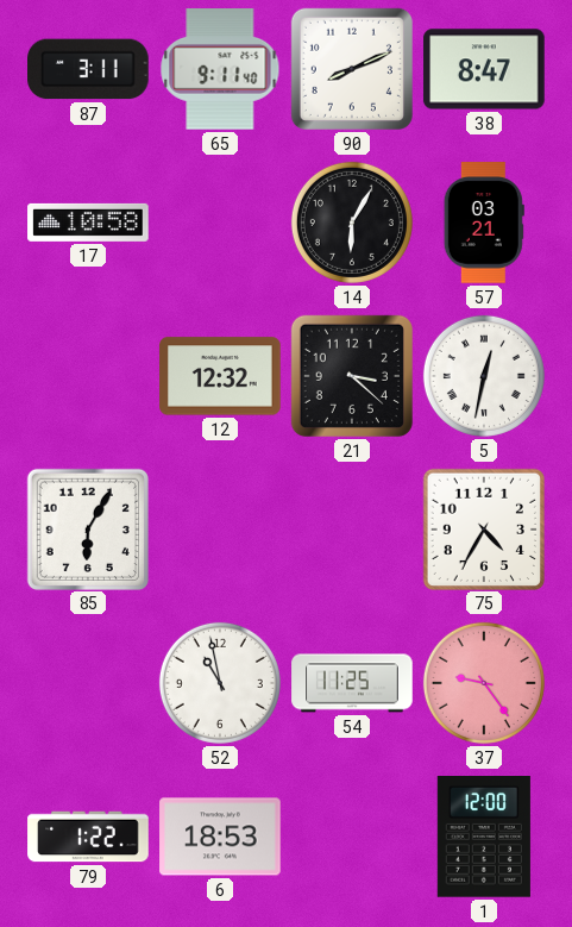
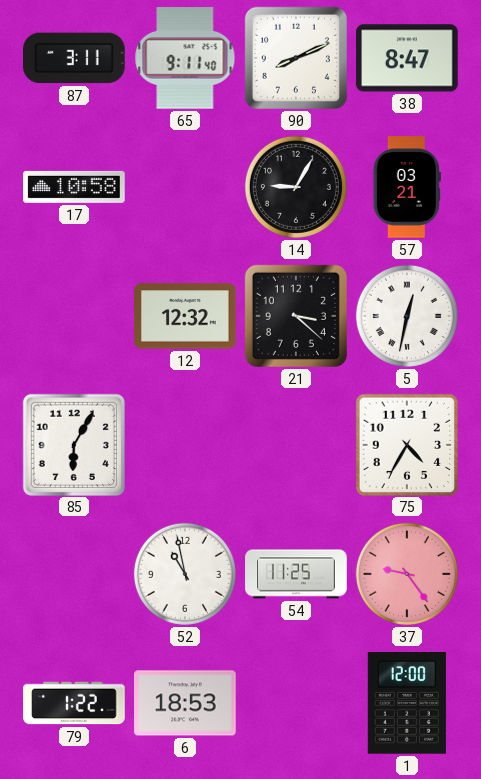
14: 6:05 -> 9:05
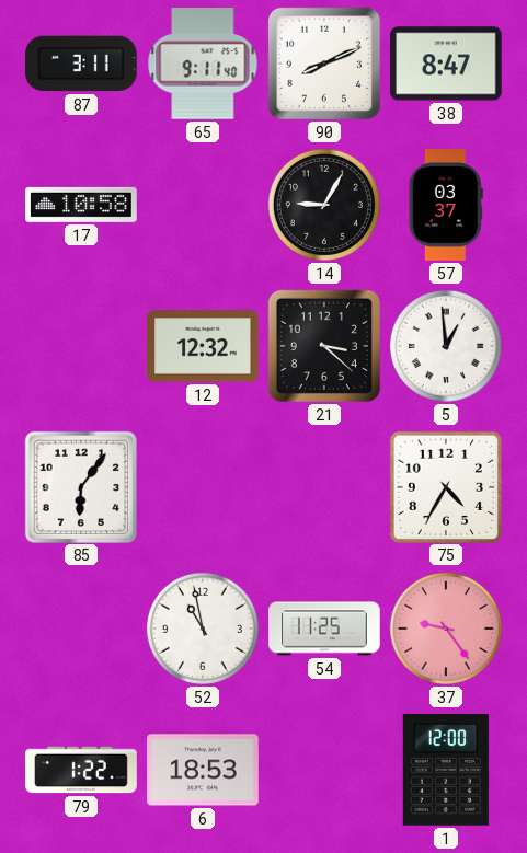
57: 03:21 -> 03:37
5: 12:32 -> 12:59
85: 6:05 -> 6:06
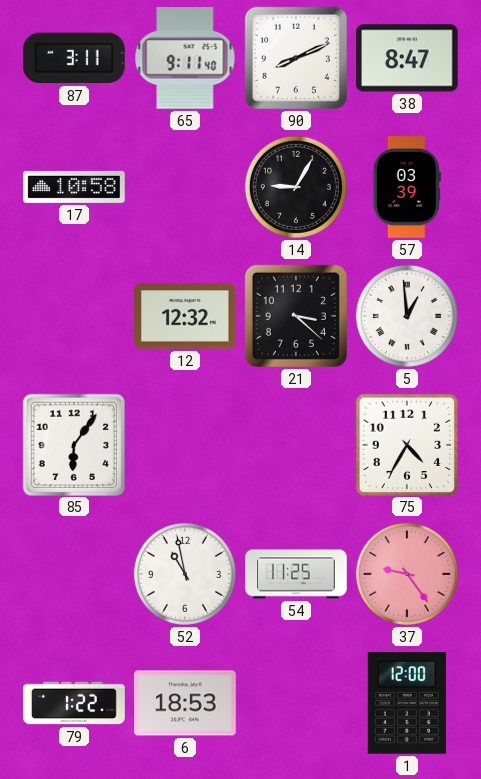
57: 03:37 -> 03:39
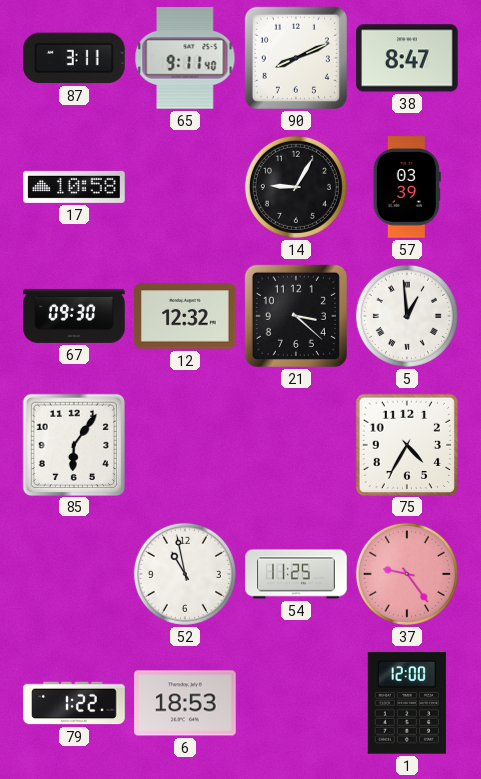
67: none -> 09:30
